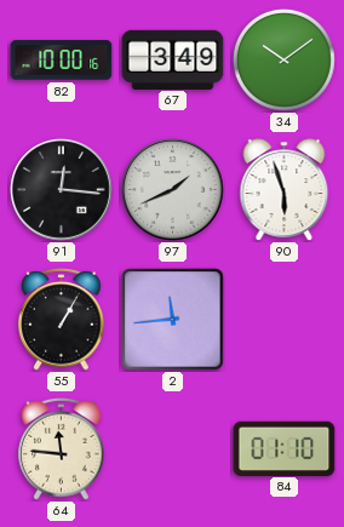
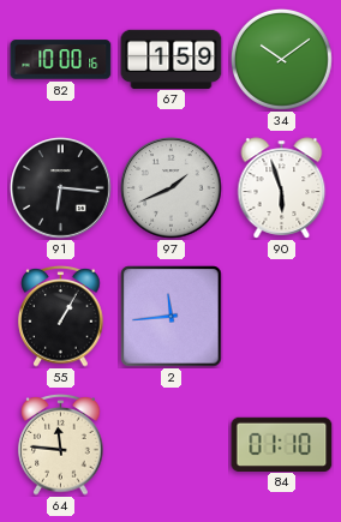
67: 3:49 -> 1:59
91: 12:16 -> 6:16
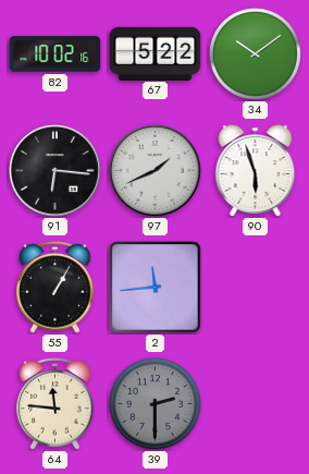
82: 10:00 -> 10:02
67: 1:59 -> 5:22
39: none -> 2:30
84: 01:10 -> none
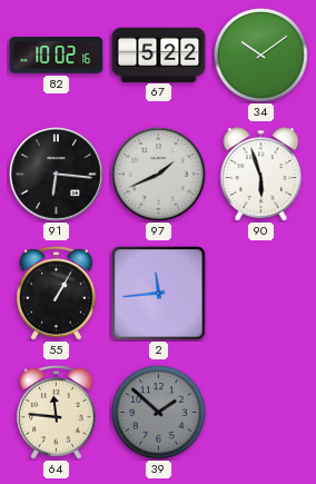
39: 2:30 -> 1:52
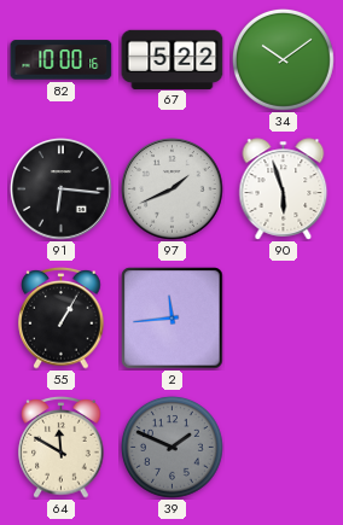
82: 10:02 -> 10:00
64: 11:46 -> 11:50
39: 1:52 -> 1:49
